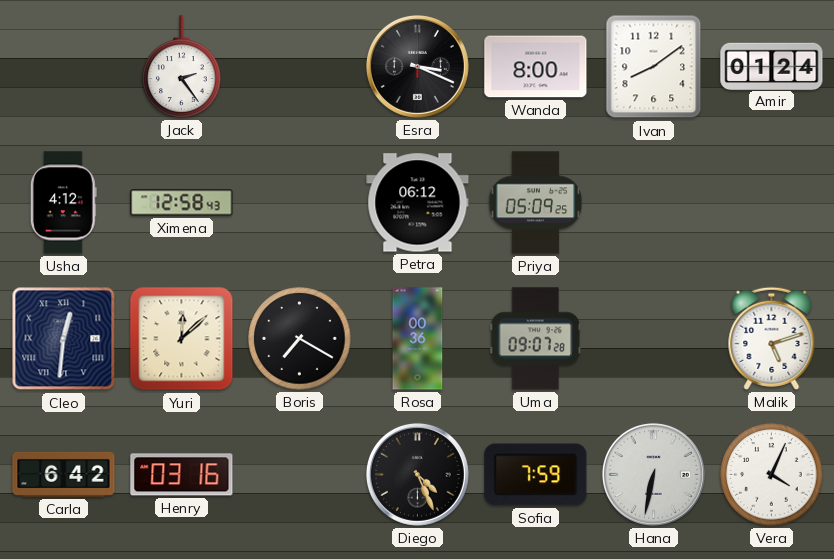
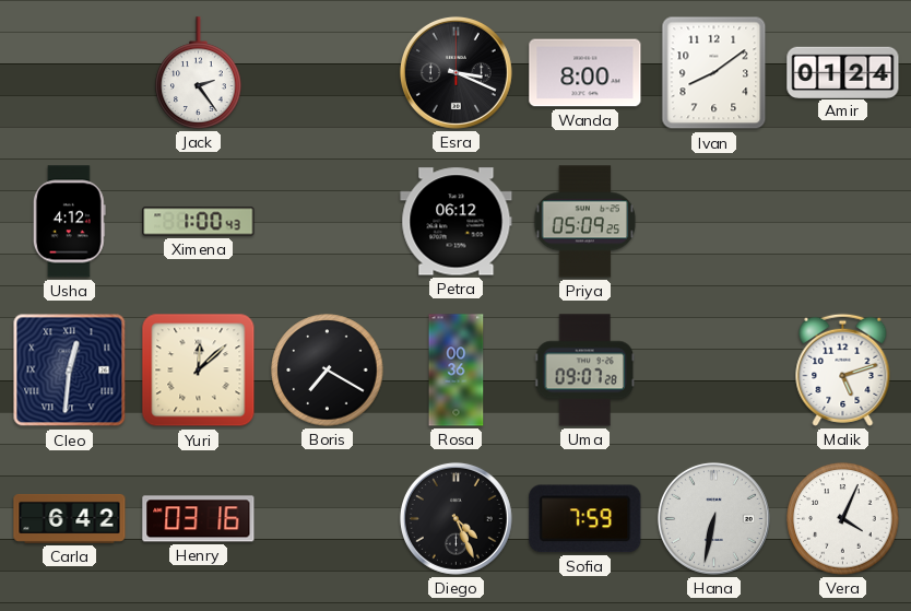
Ximena: 12:58 -> 1:00
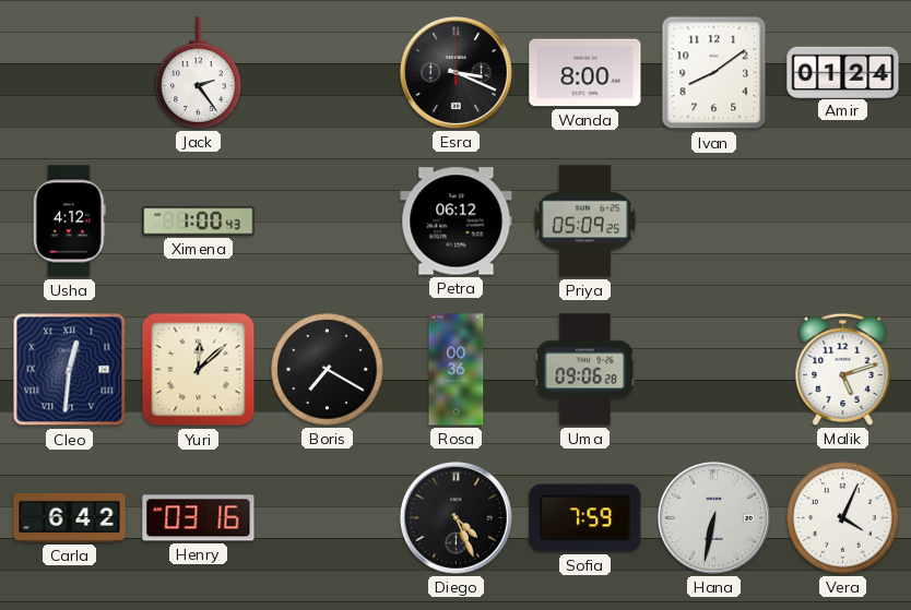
Uma: 09:07 -> 09:06
